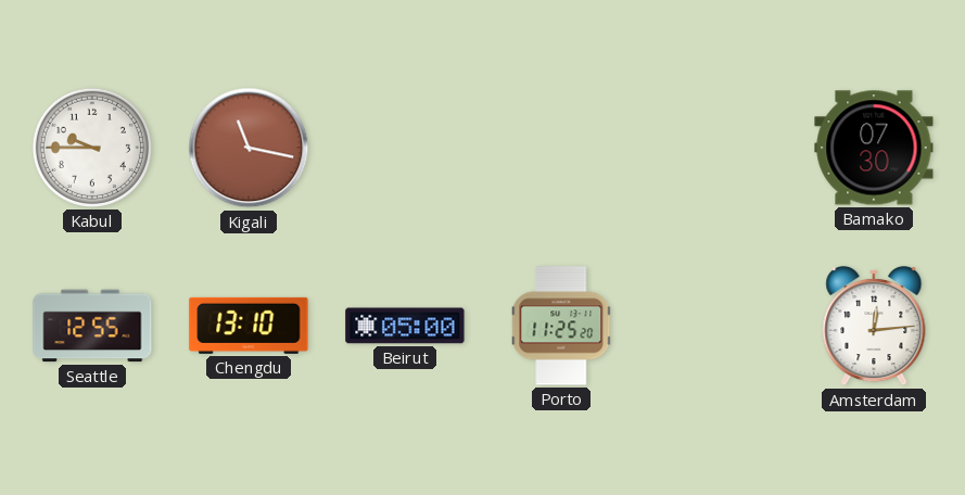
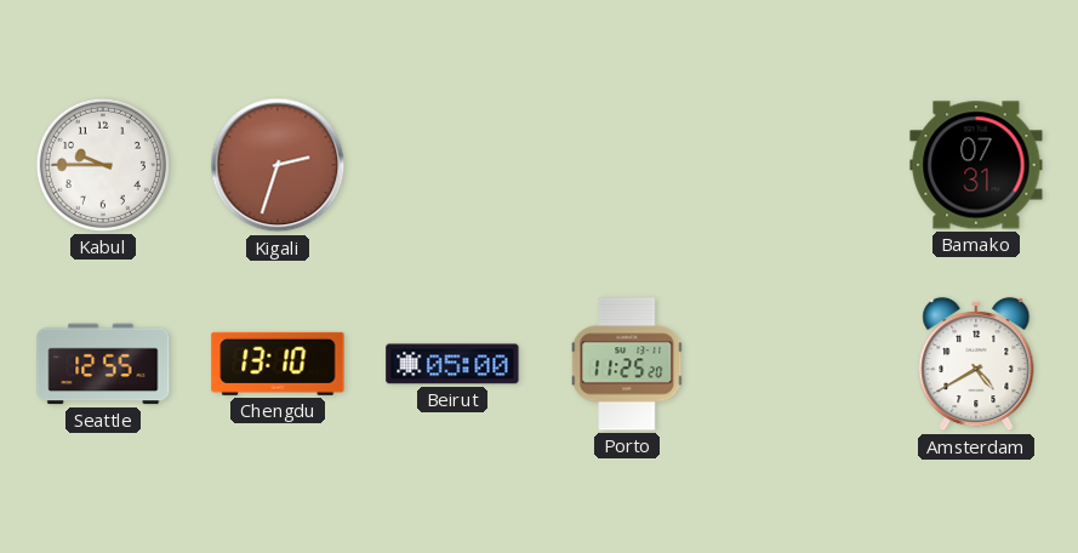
Kigali: 11:17 -> 2:33
Bamako: 07:30 -> 07:31
Amsterdam: 12:14 -> 4:40
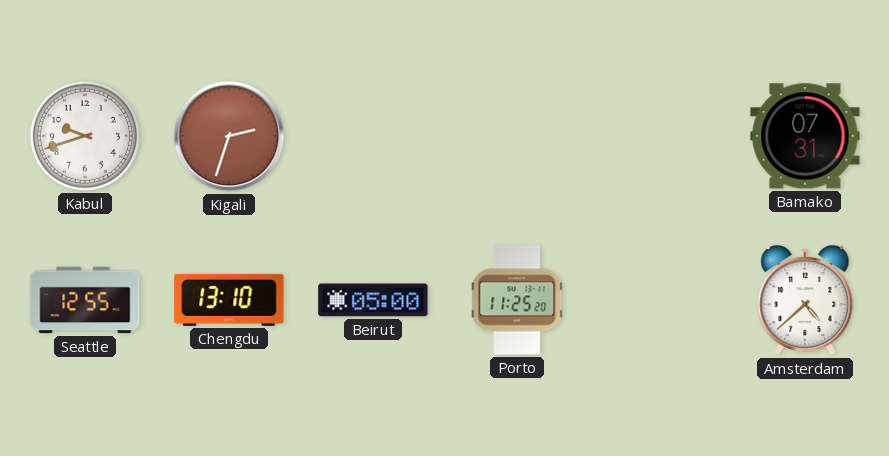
Kabul: 9:45 -> 9:42
Amsterdam: 4:40 -> 4:38
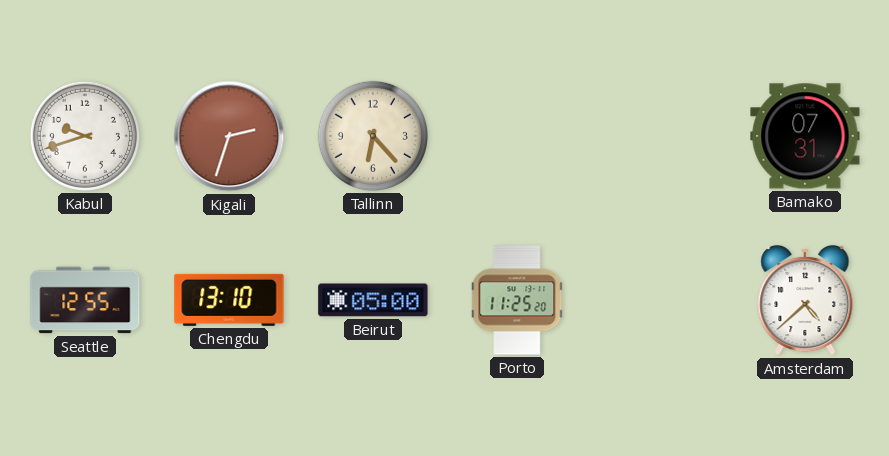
Tallinn: none -> 6:23
